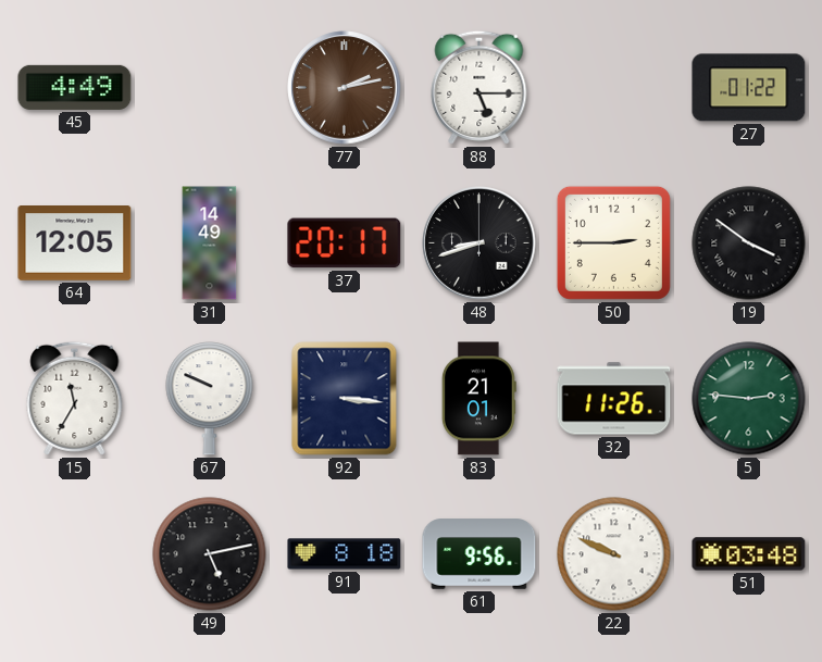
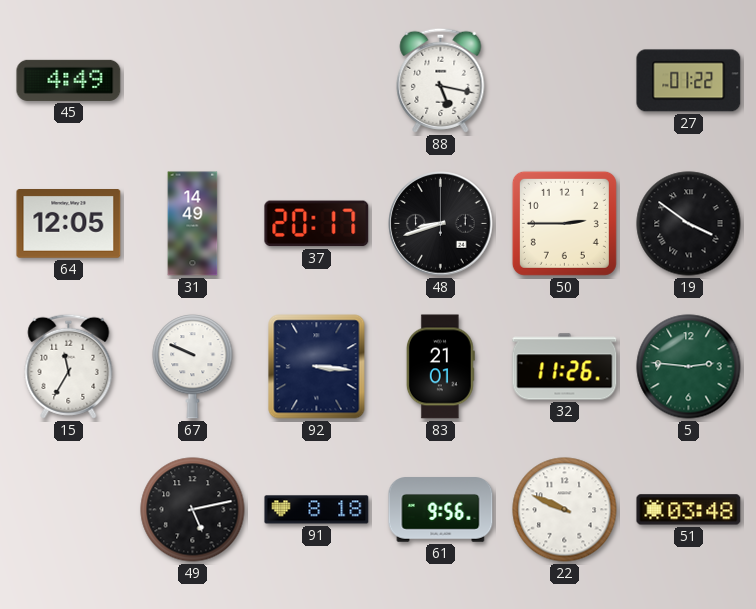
77: 2:13 -> none
88: 5:15 -> 5:17
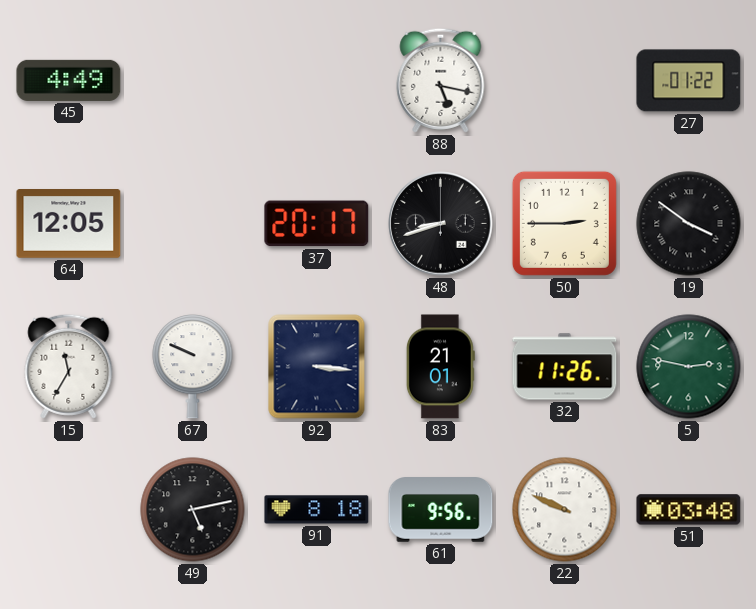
31: 14:49 -> none
5: 2:46 -> 2:47
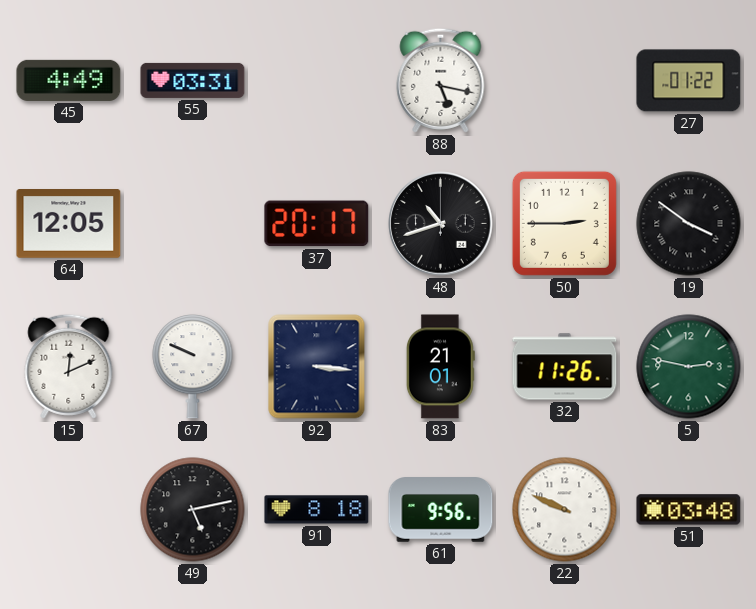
55: none -> 03:31
48: 8:42 -> 10:42
15: 11:35 -> 12:11
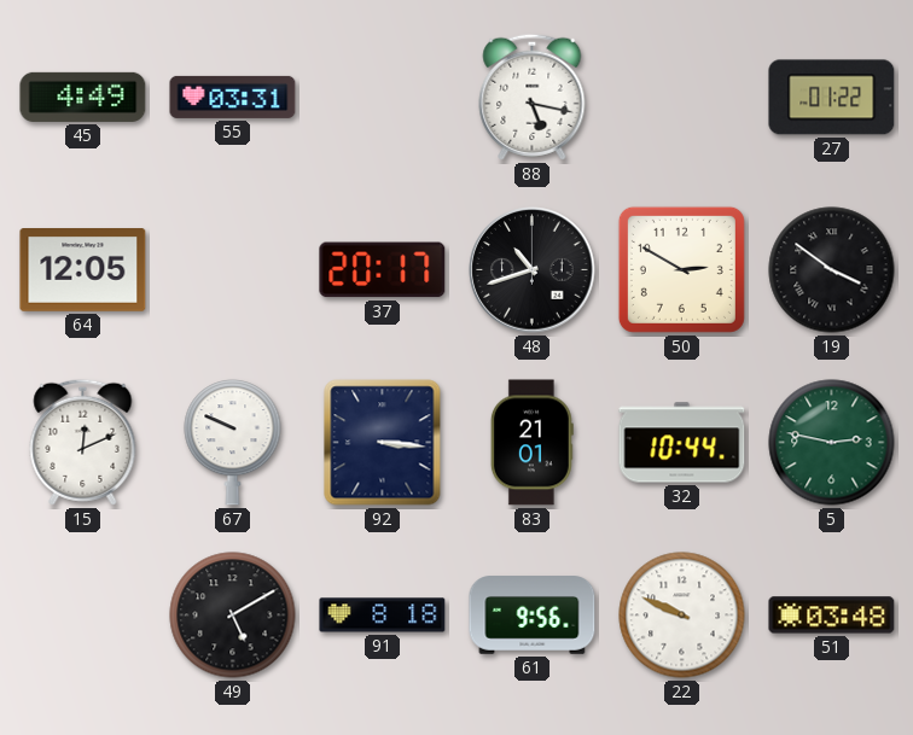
50: 2:45 -> 2:50
32: 11:26 -> 10:44
49: 5:13 -> 5:10
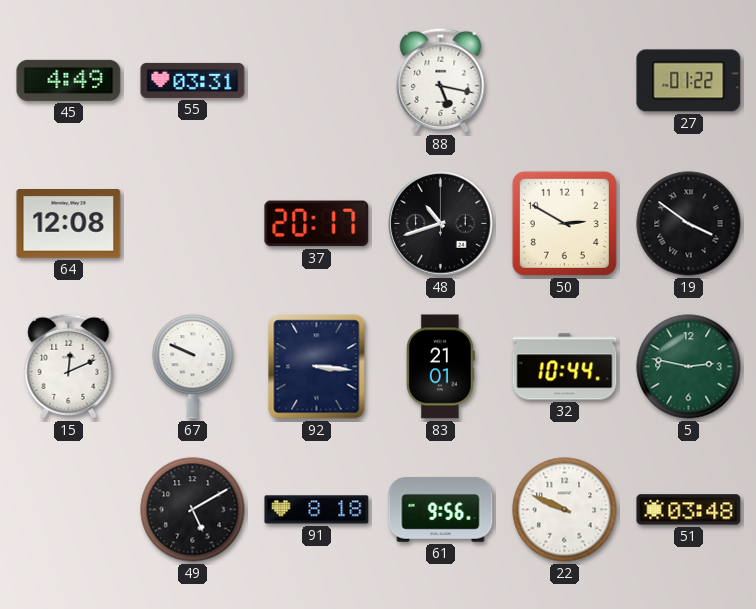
64: 12:05 -> 12:08
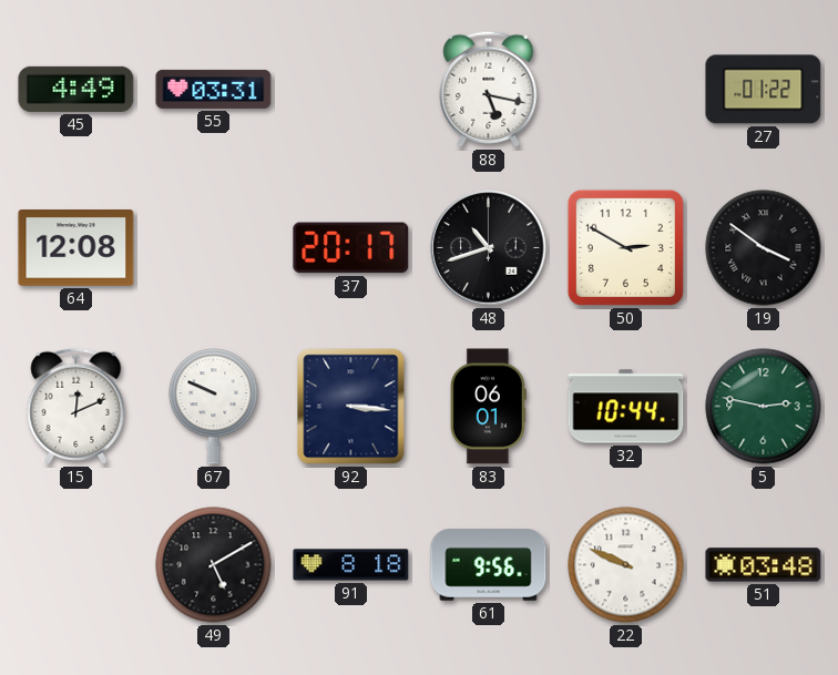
83: 21:01 -> 06:01
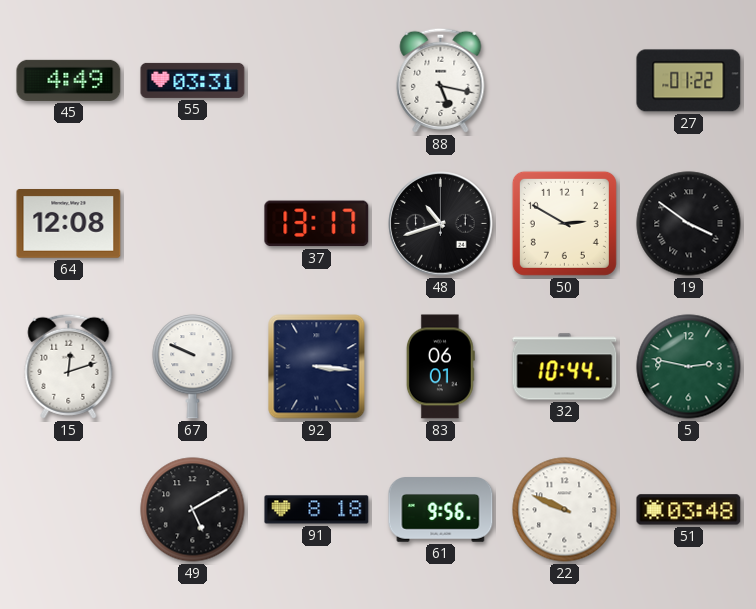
37: 20:17 -> 13:17
15: 12:11 -> 12:12
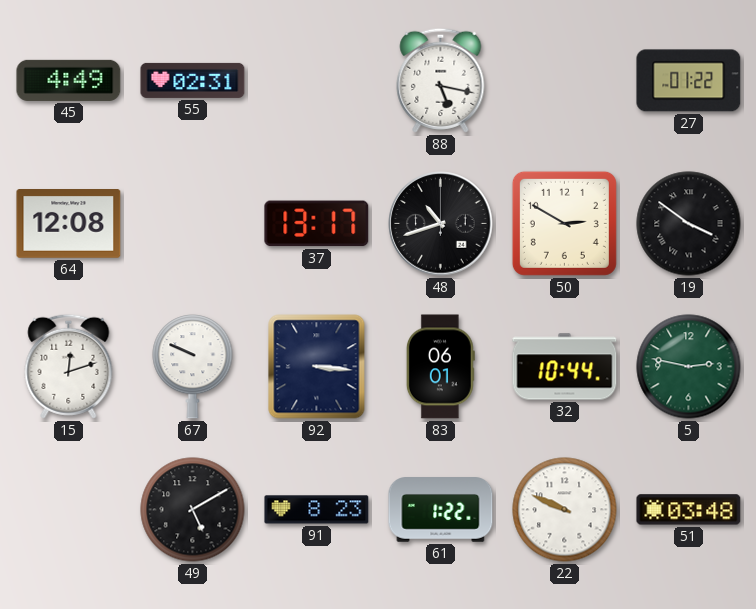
55: 03:31 -> 02:31
91: 8:18 -> 8:23
61: 9:56 -> 1:22
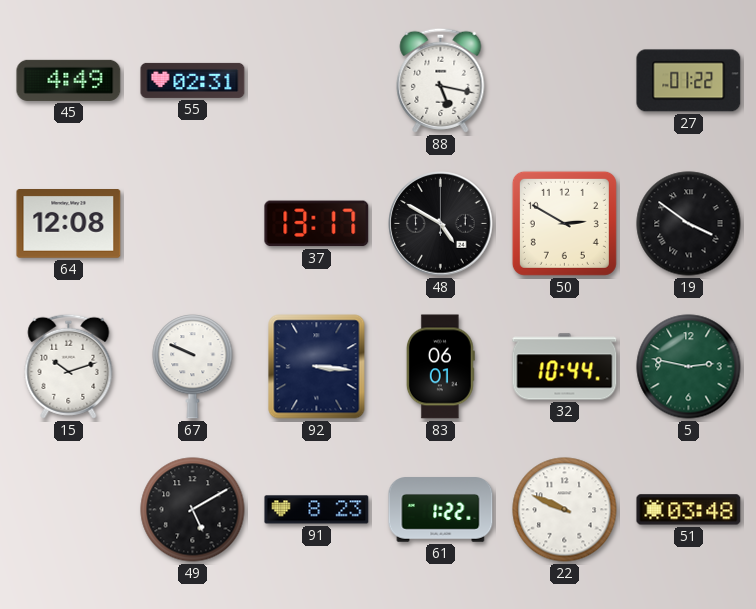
48: 10:42 -> 4:50
15: 12:12 -> 10:12
